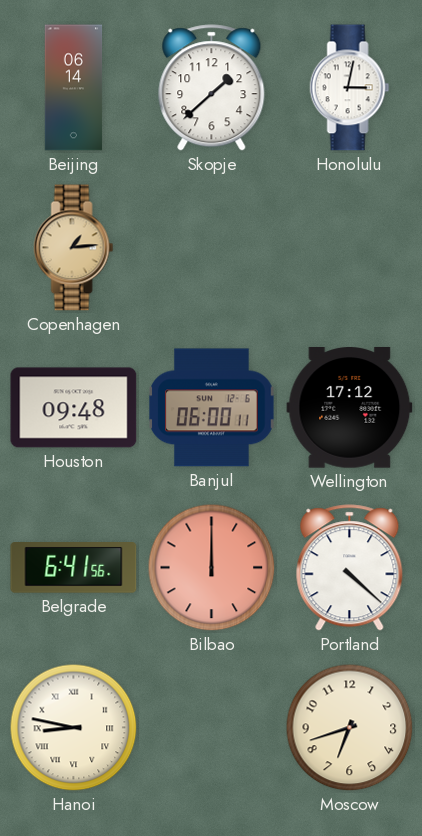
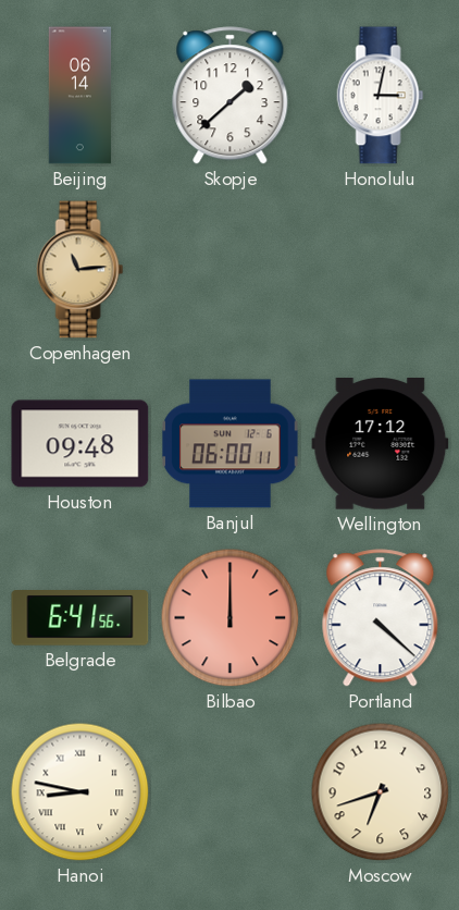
Copenhagen: 1:14 -> 11:14
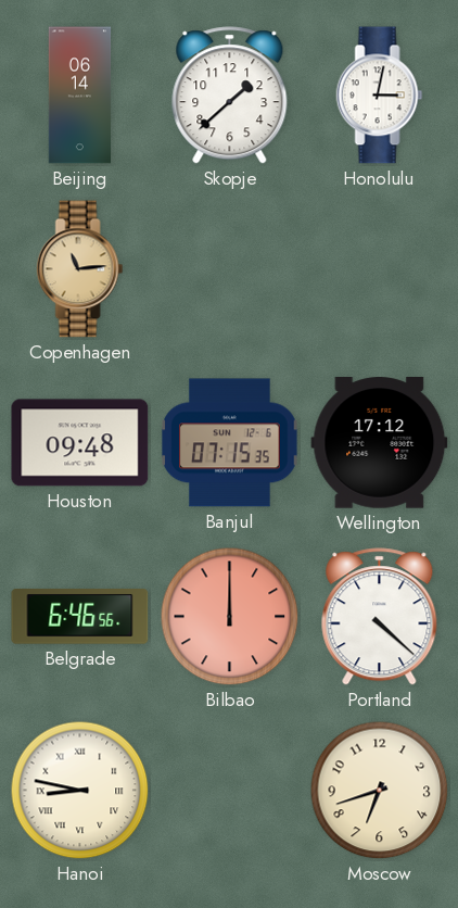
Banjul: 06:00 -> 07:15
Belgrade: 6:41 -> 6:46
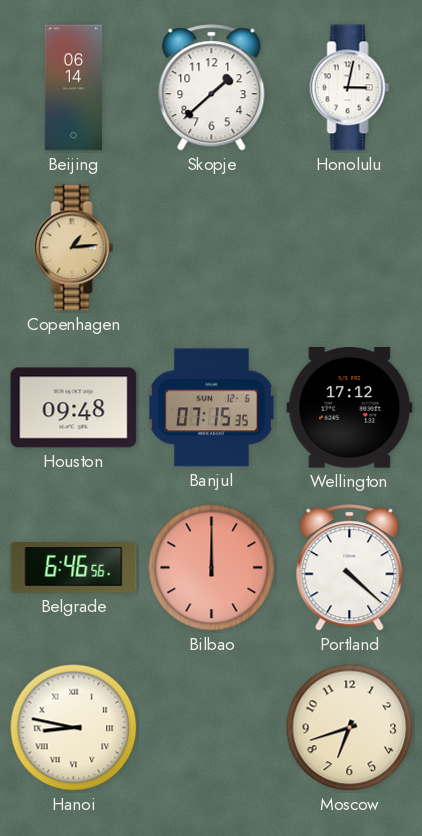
Copenhagen: 11:14 -> 1:14
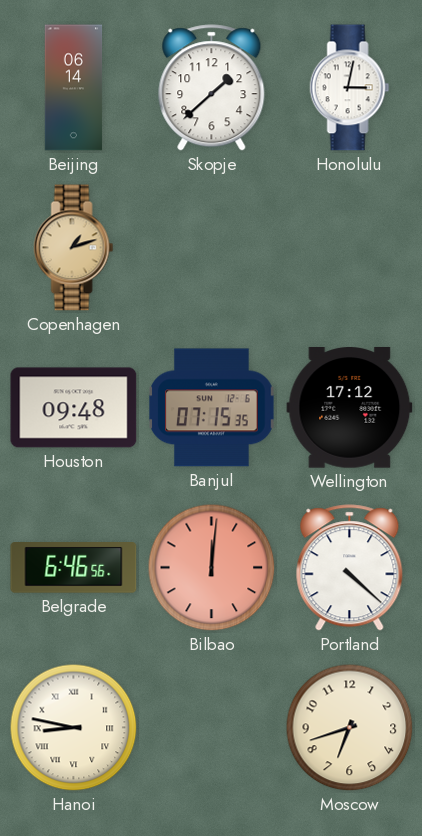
Copenhagen: 1:14 -> 1:12
Bilbao: 12:00 -> 12:01
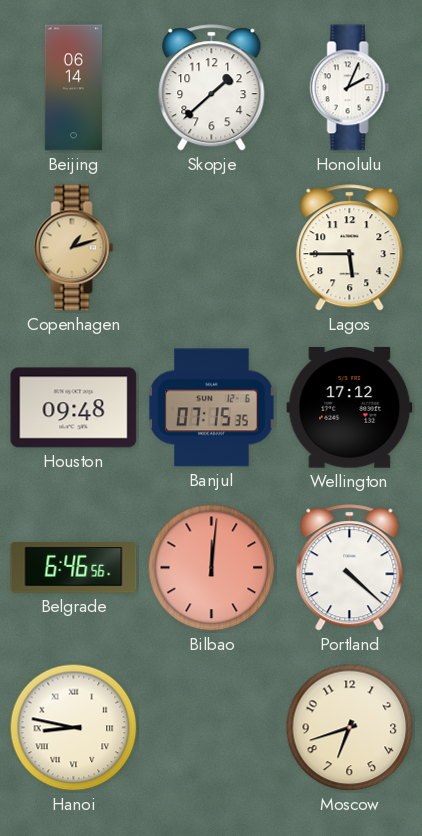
Honolulu: 3:02 -> 2:04
Lagos: none -> 5:45
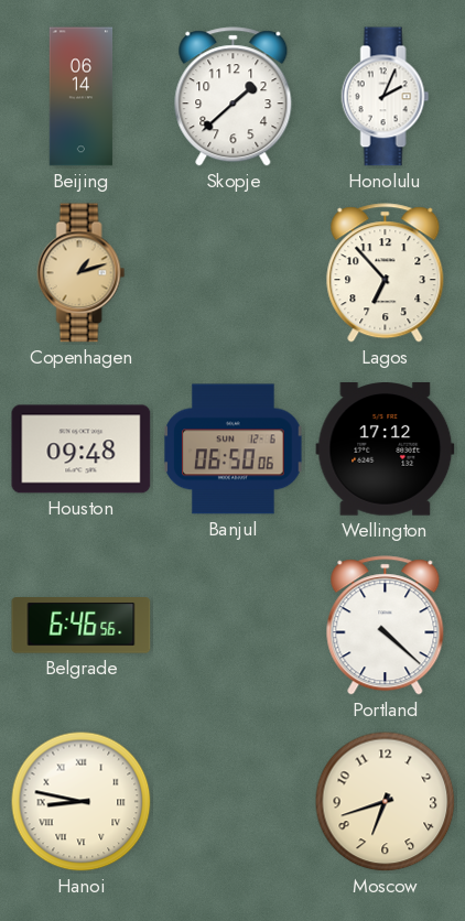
Lagos: 5:45 -> 6:53
Banjul: 07:15 -> 06:50
Bilbao: 12:01 -> none
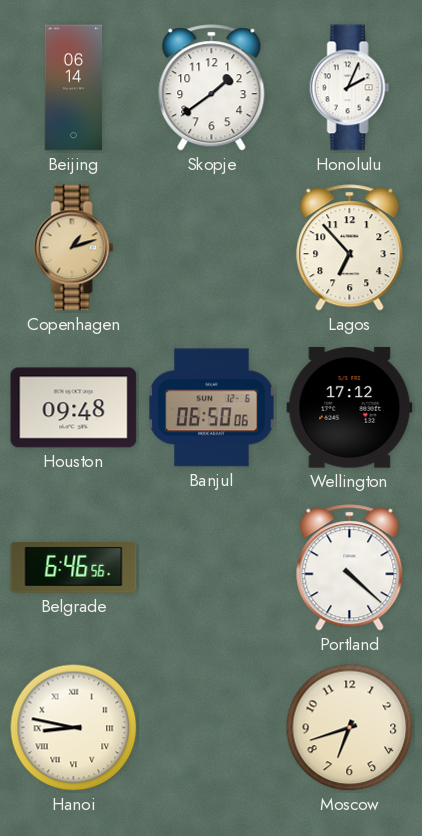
Skopje: 1:38 -> 1:39
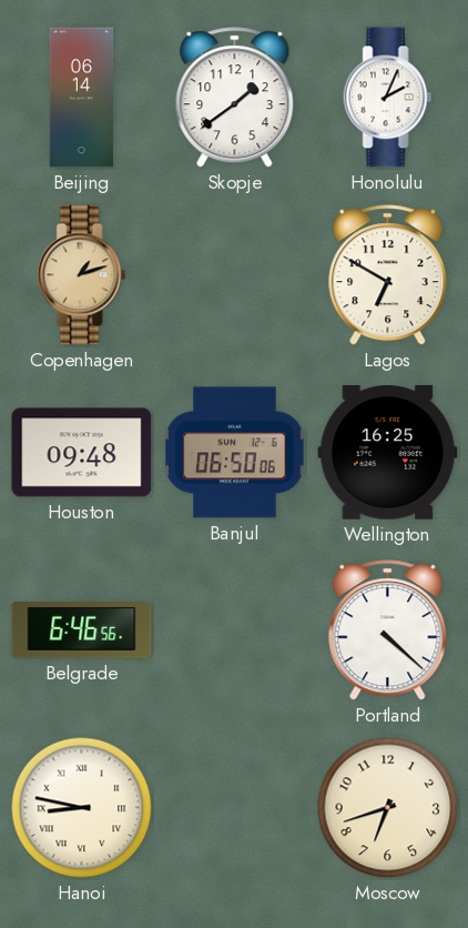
Lagos: 6:53 -> 6:50
Wellington: 17:12 -> 16:25
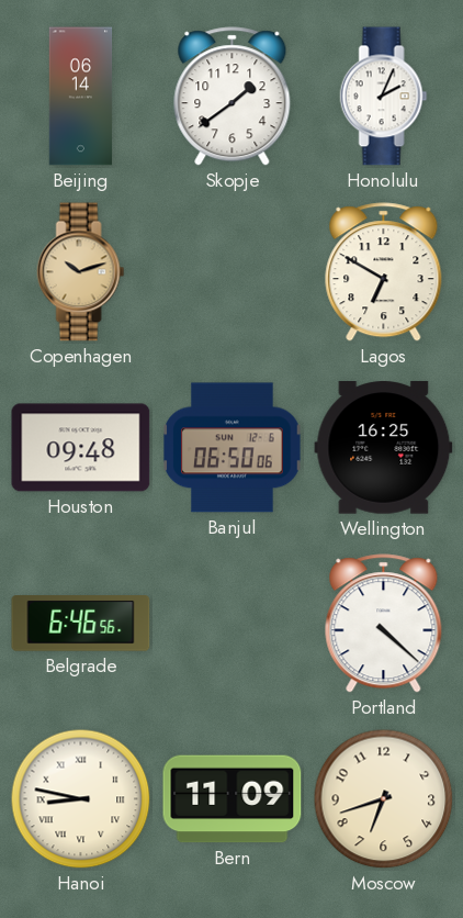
Copenhagen: 1:12 -> 10:12
Bern: none -> 11:09
